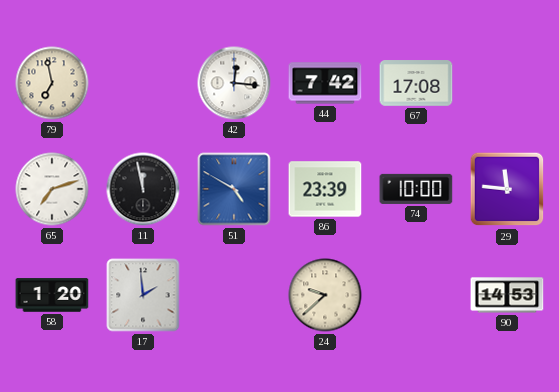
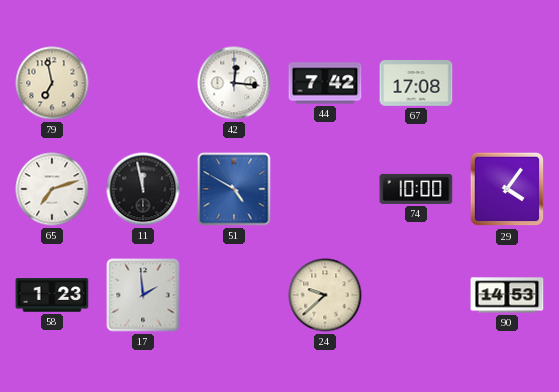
86: 23:39 -> none
29: 11:46 -> 4:06
58: 1:20 -> 1:23
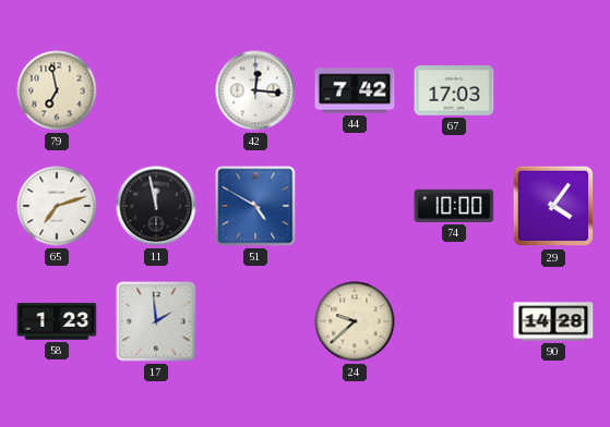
67: 17:08 -> 17:03
90: 14:53 -> 14:28
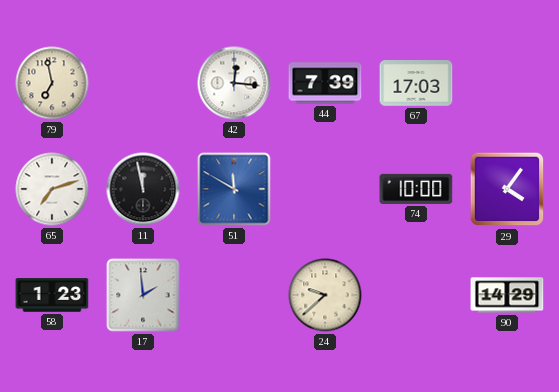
44: 7:42 -> 7:39
51: 4:50 -> 11:50
90: 14:28 -> 14:29
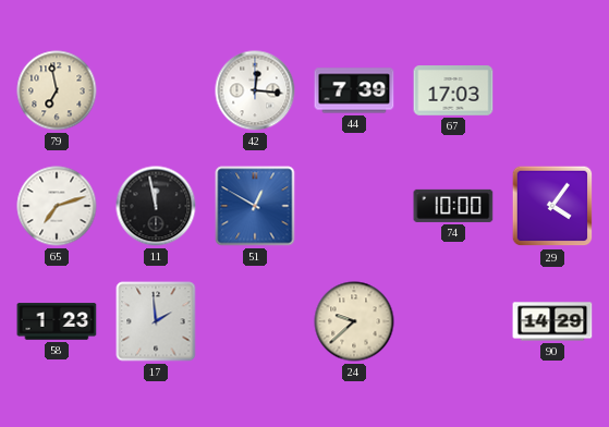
51: 11:50 -> 12:50
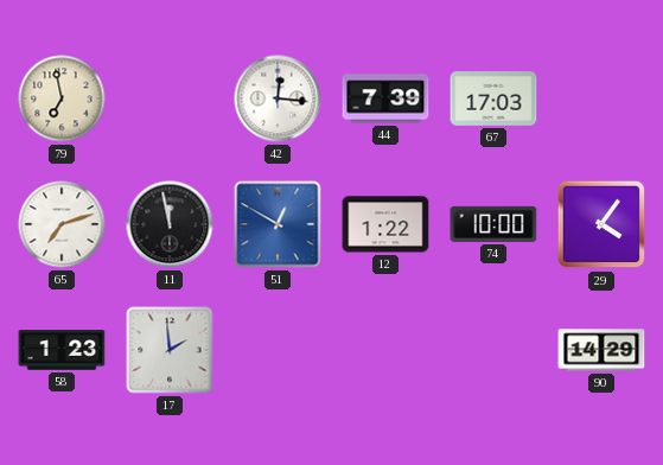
12: none -> 1:22
24: 9:38 -> none
